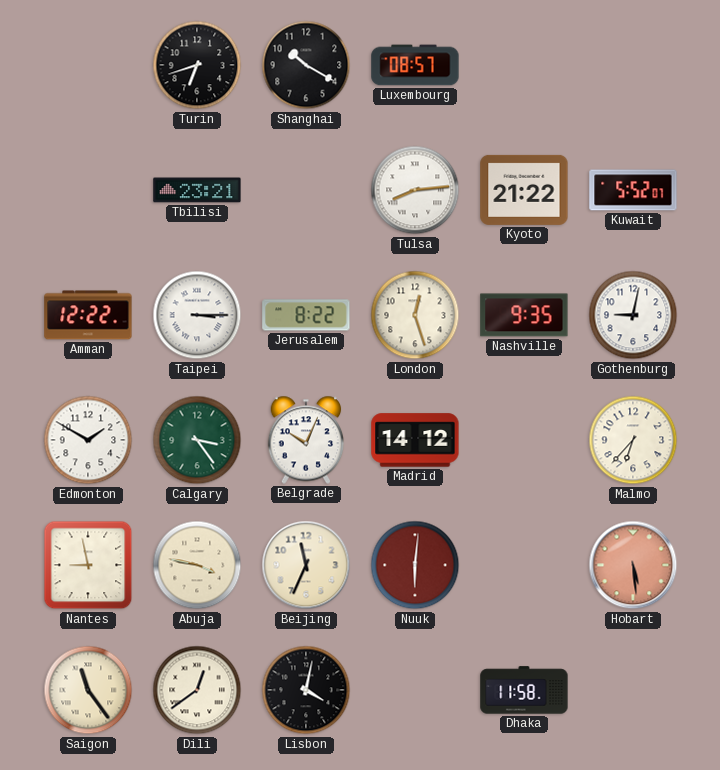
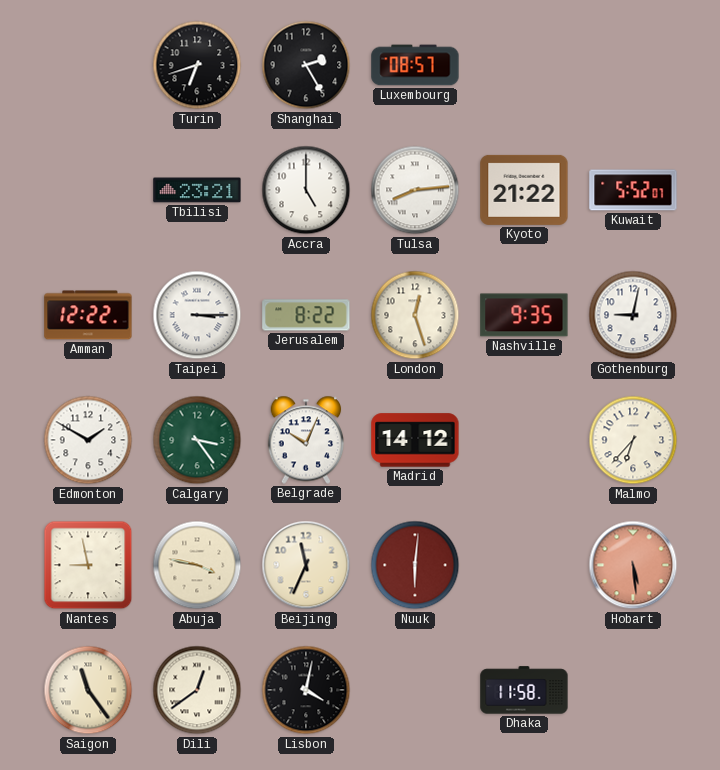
Shanghai: 10:20 -> 2:25
Accra: none -> 5:00
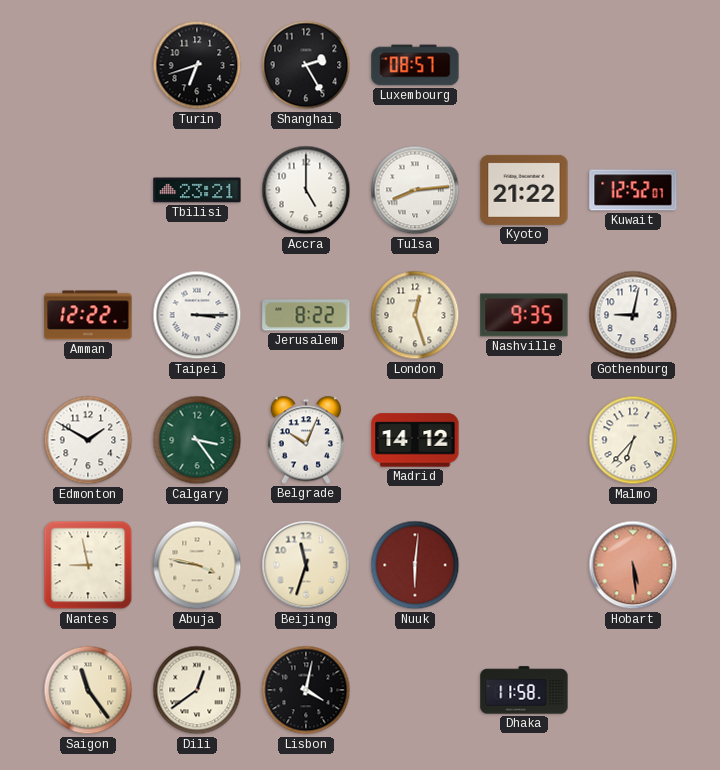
Kuwait: 5:52 -> 12:52
Beijing: 11:34 -> 11:33
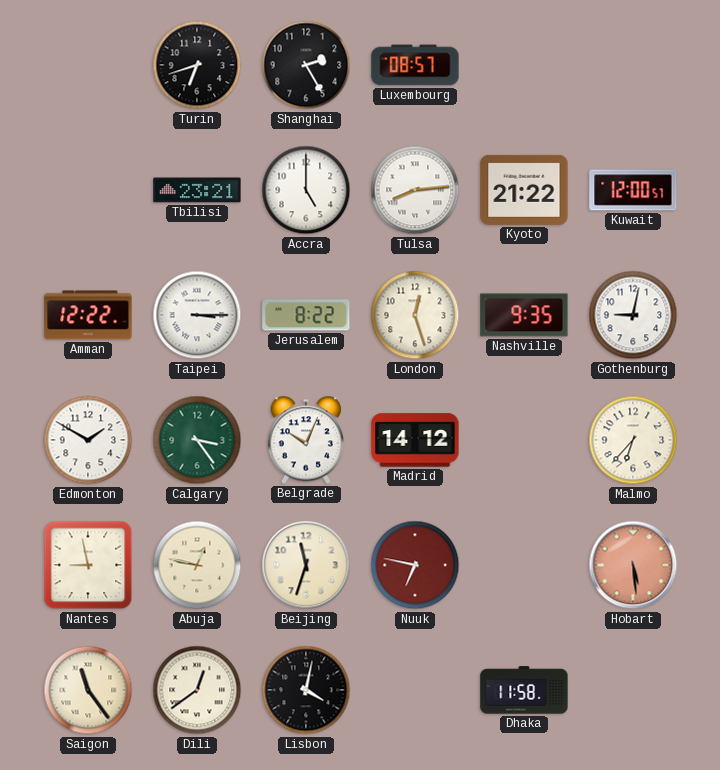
Kuwait: 12:52 -> 12:00
Abuja: 3:47 -> 12:47
Nuuk: 6:01 -> 6:47
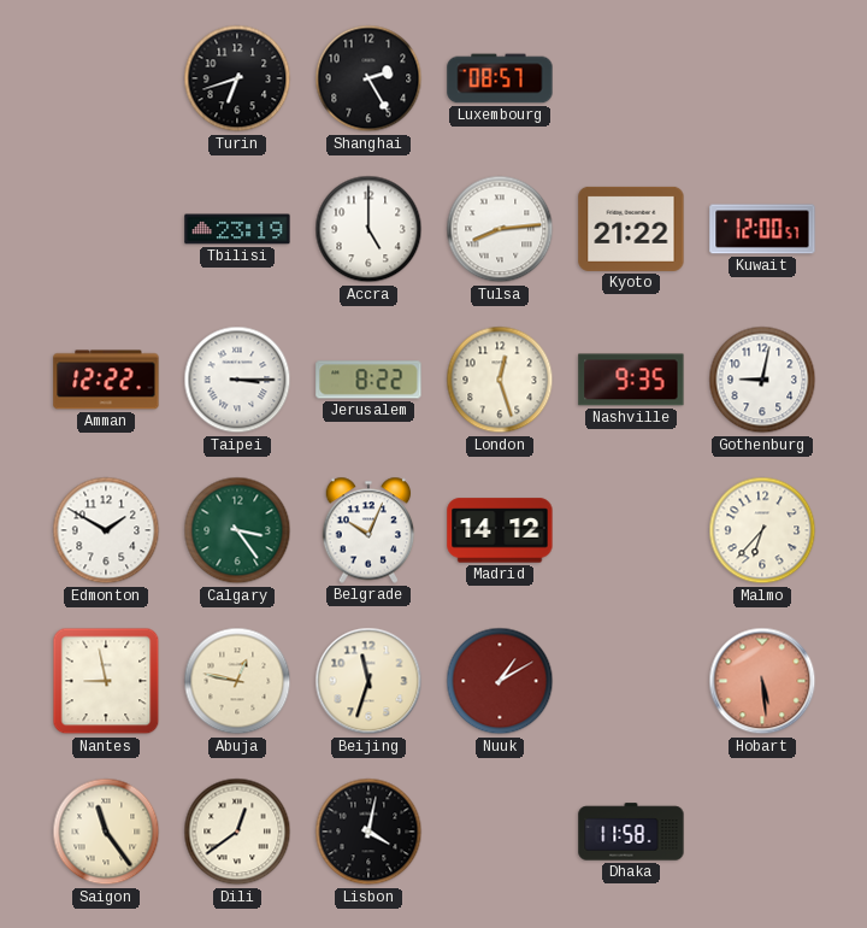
Tbilisi: 23:21 -> 23:19
Nuuk: 6:47 -> 1:10
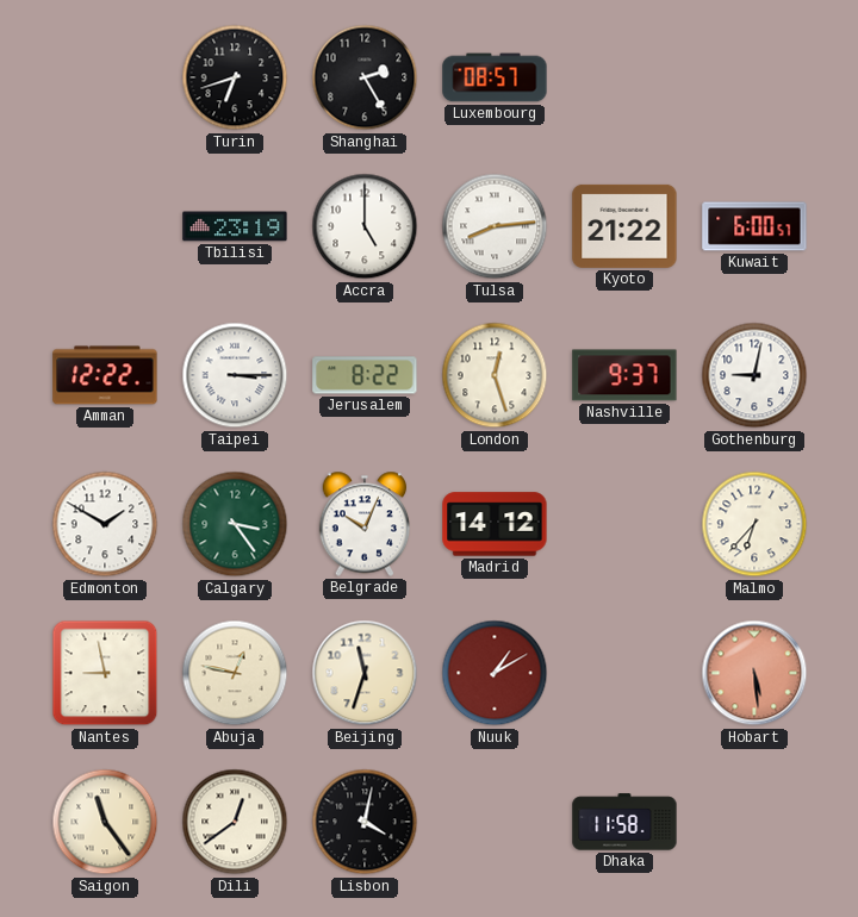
Kuwait: 12:00 -> 6:00
Nashville: 9:35 -> 9:37
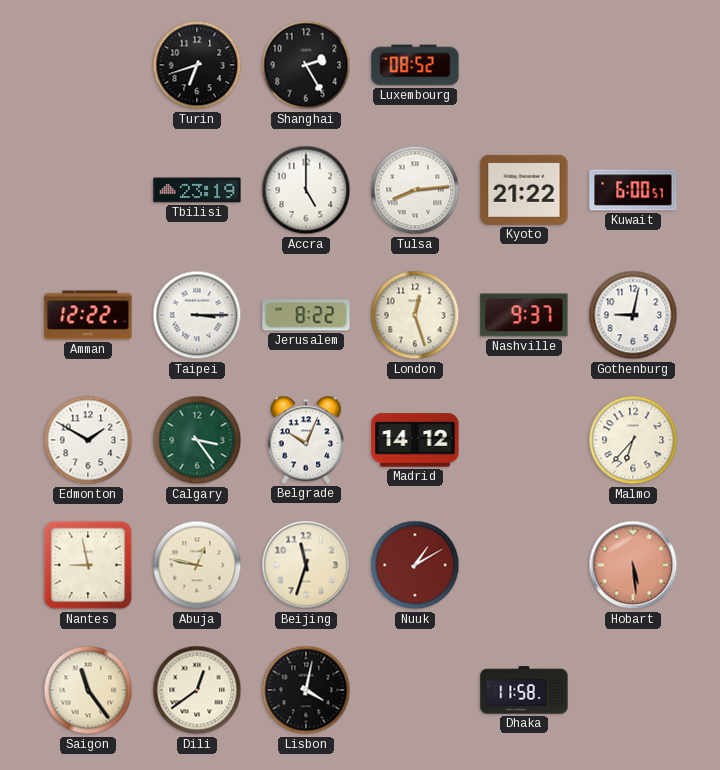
Luxembourg: 08:57 -> 08:52
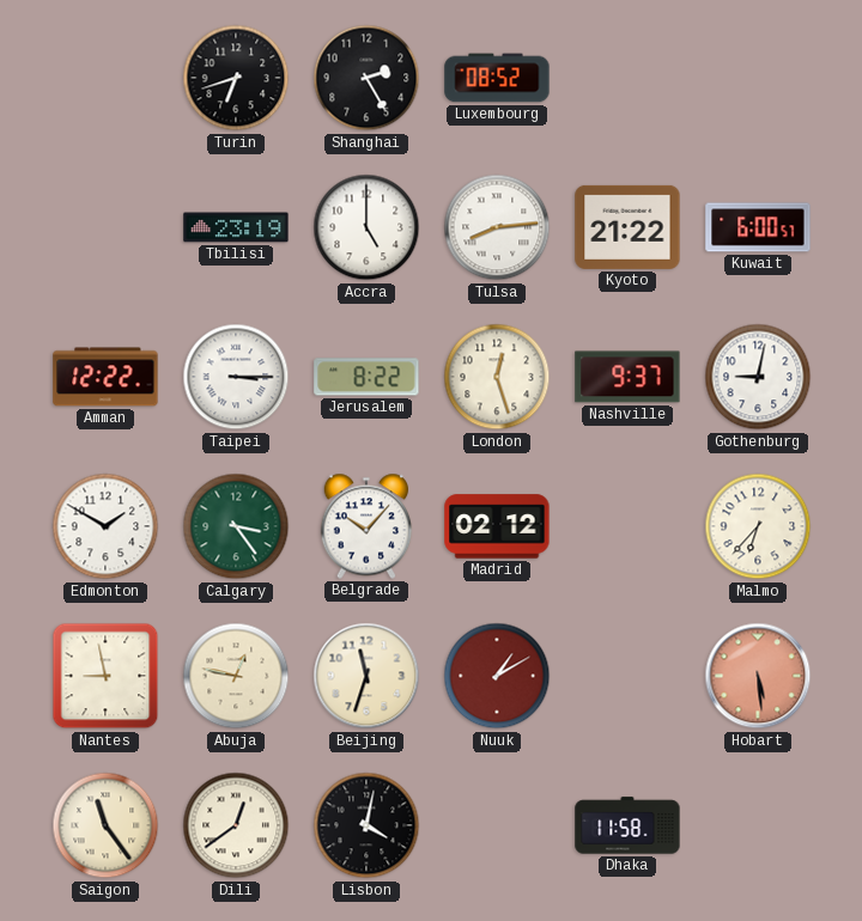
Belgrade: 10:04 -> 10:07
Madrid: 14:12 -> 02:12
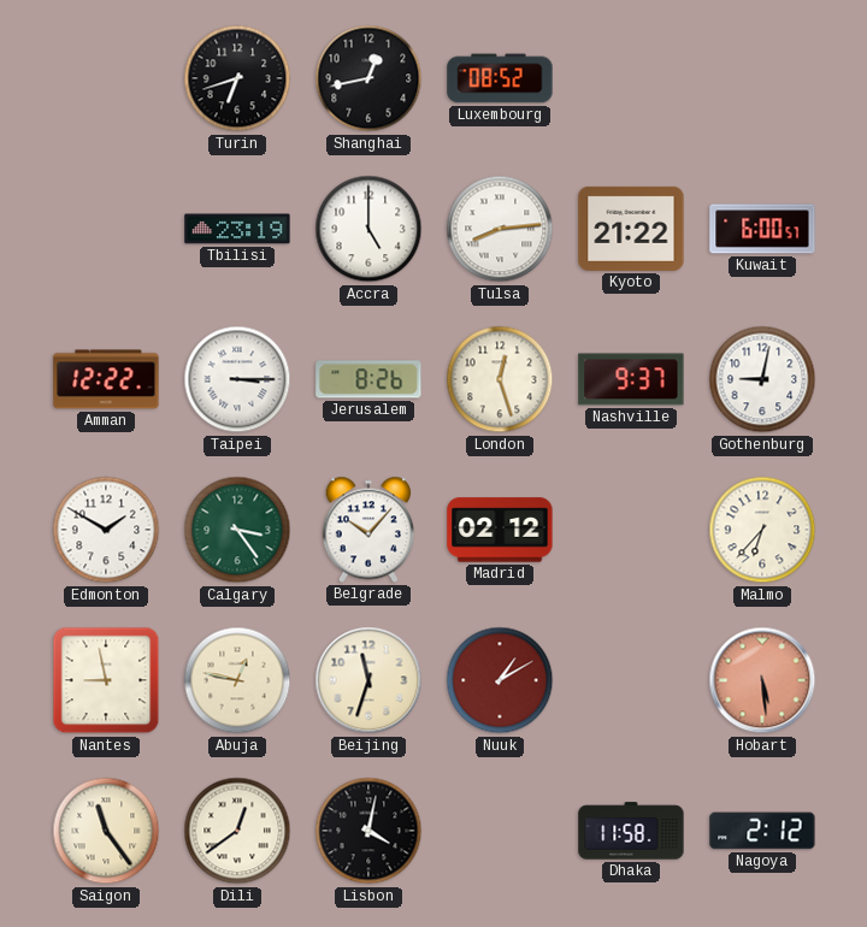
Shanghai: 2:25 -> 12:43
Jerusalem: 8:22 -> 8:26
Nagoya: none -> 2:12
